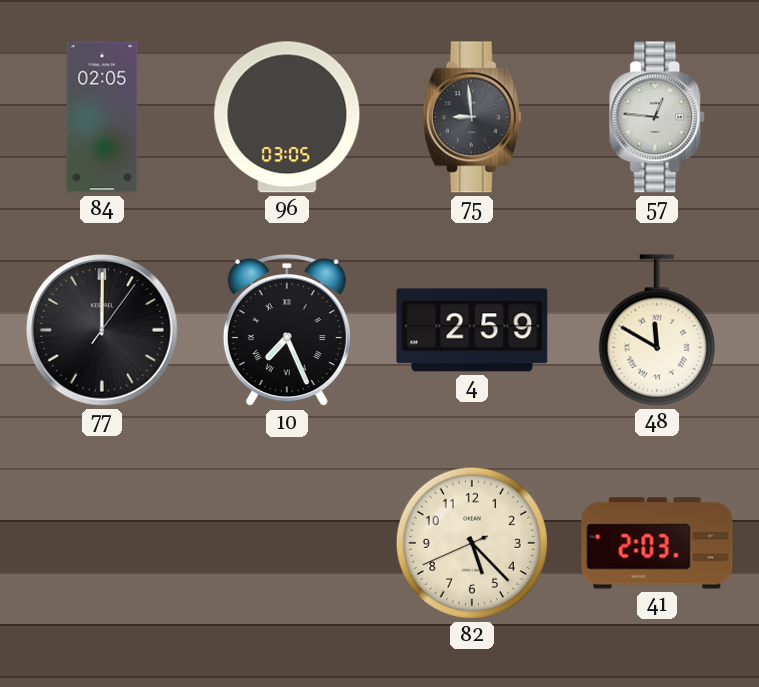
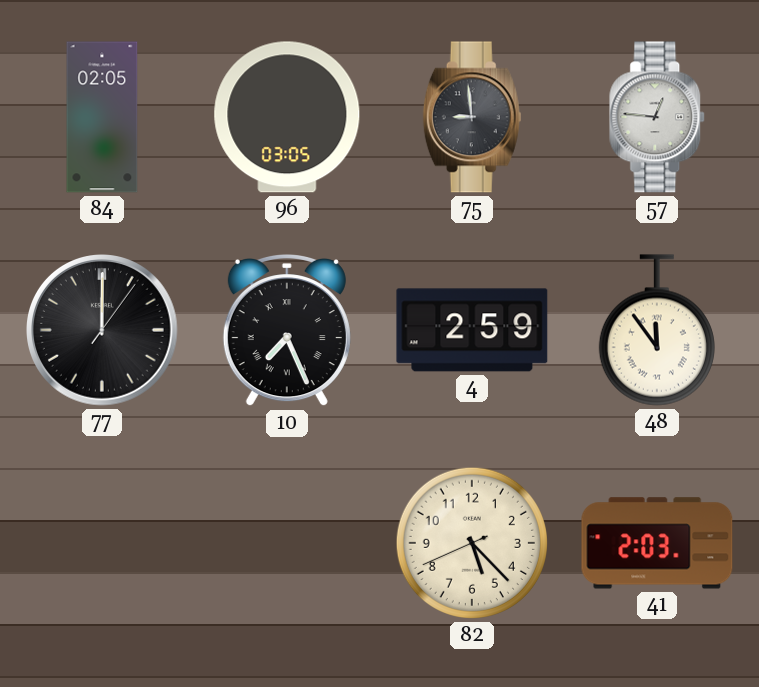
48: 11:50 -> 11:54
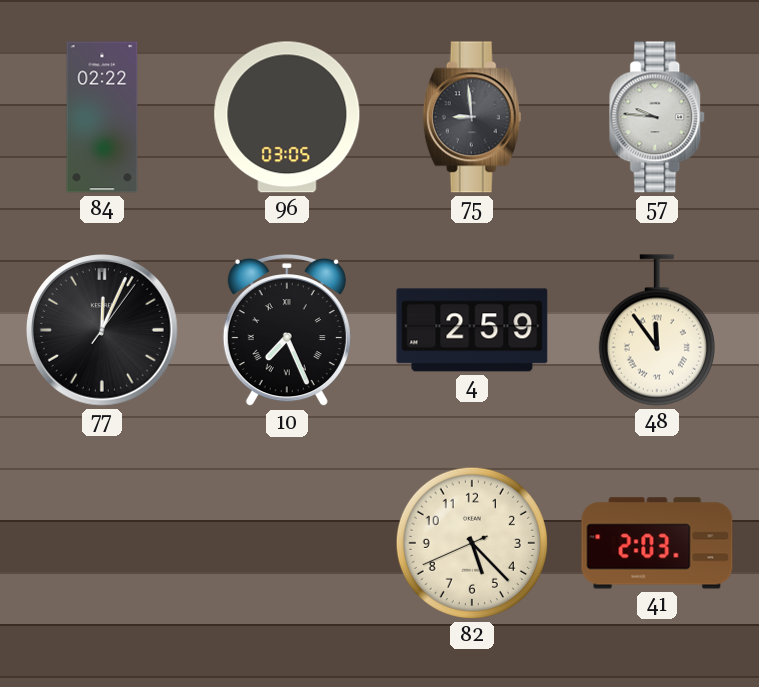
84: 02:05 -> 02:22
57: 12:46 -> 9:46
77: 12:00 -> 12:04
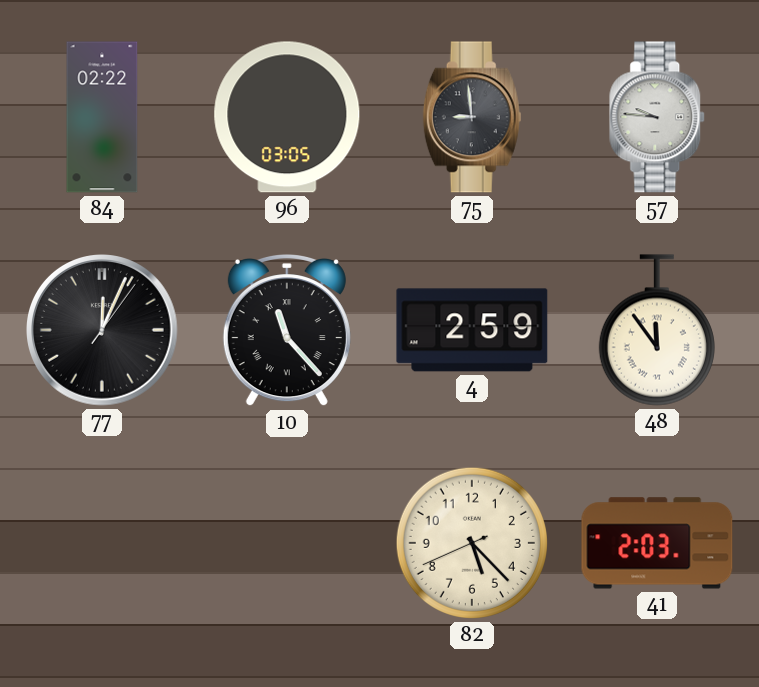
10: 7:26 -> 11:23
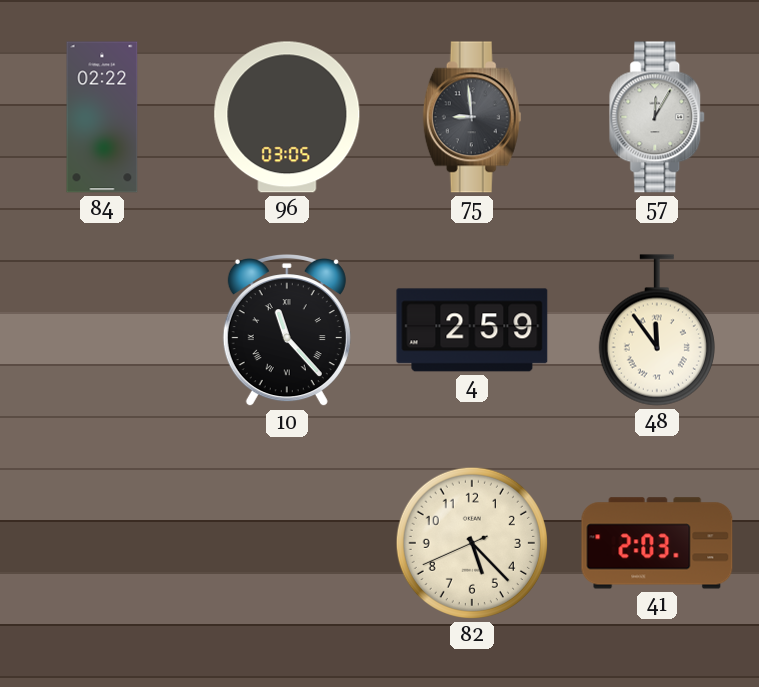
57: 9:46 -> 12:05
77: 12:04 -> none
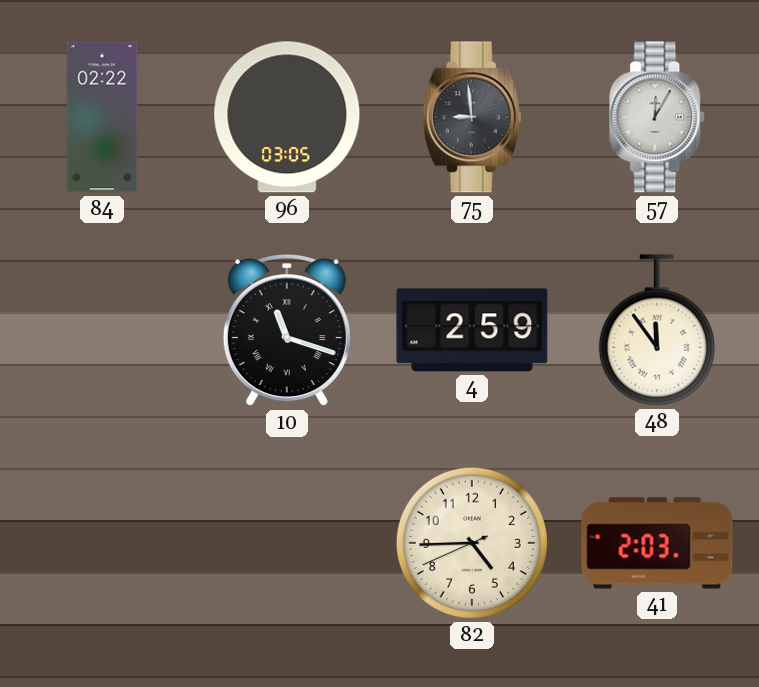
10: 11:23 -> 11:18
82: 5:22 -> 4:44
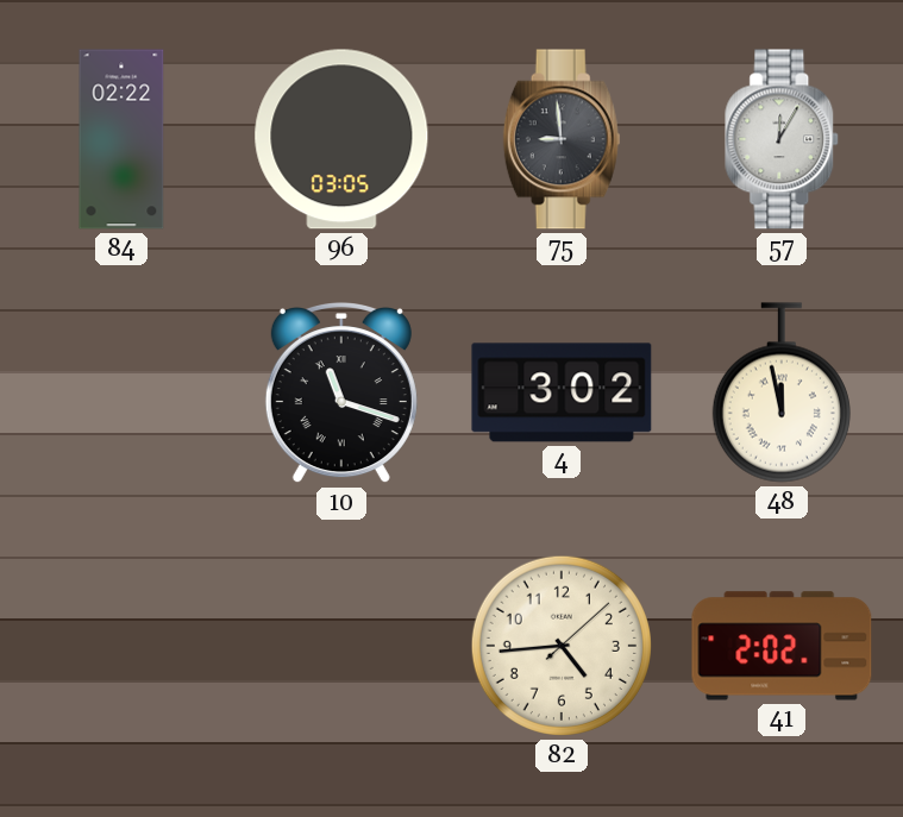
4: 2:59 -> 3:02
48: 11:54 -> 11:58
82: 4:44:41 -> 4:44:08
41: 2:03 -> 2:02
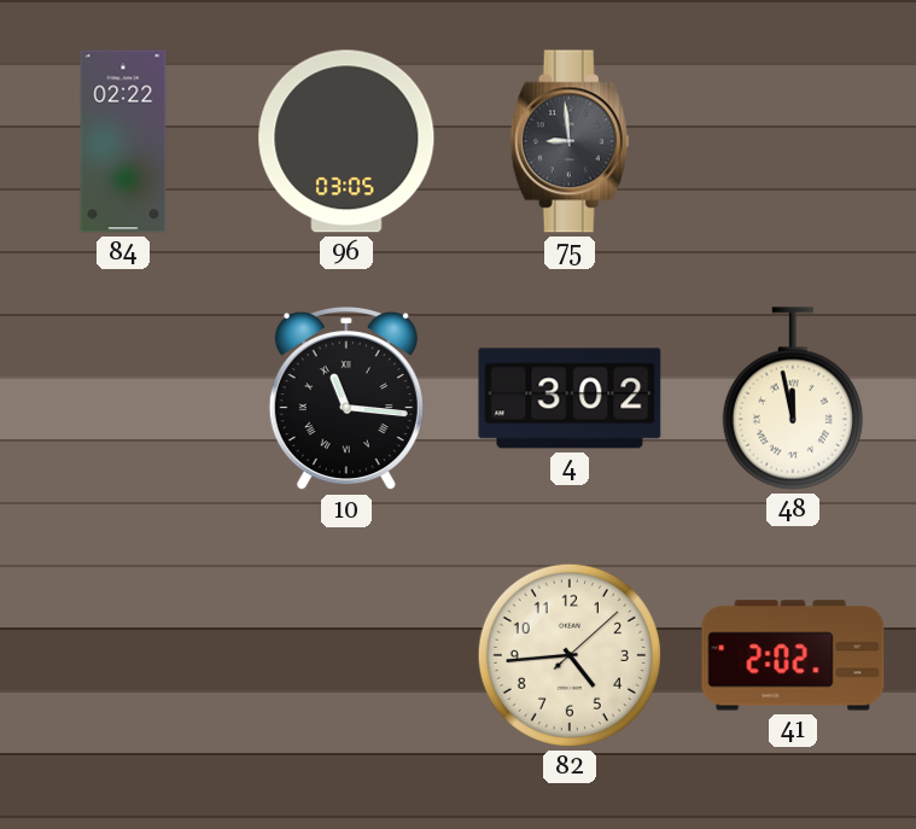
57: 12:05 -> none
10: 11:18 -> 11:16
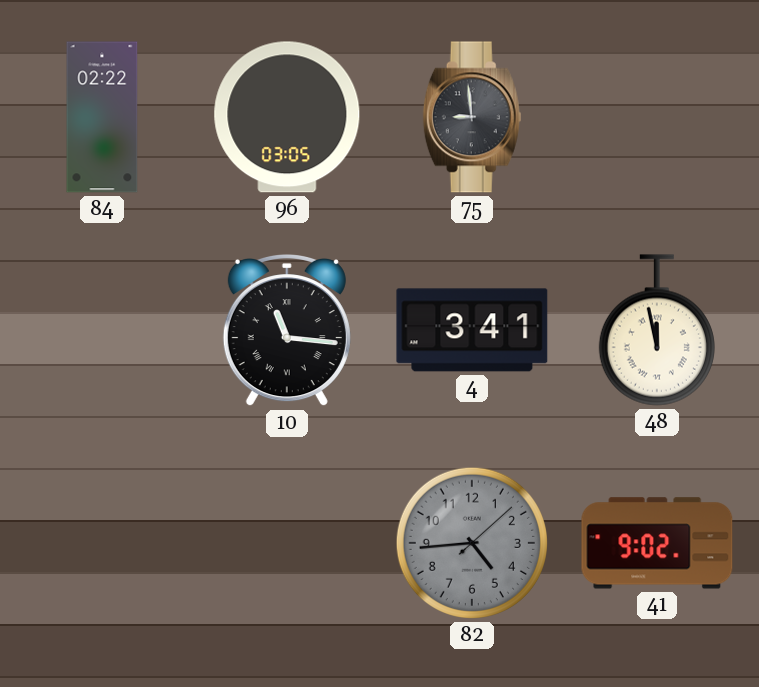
4: 3:02 -> 3:41
82 dial: cream -> grey
41: 2:02 -> 9:02
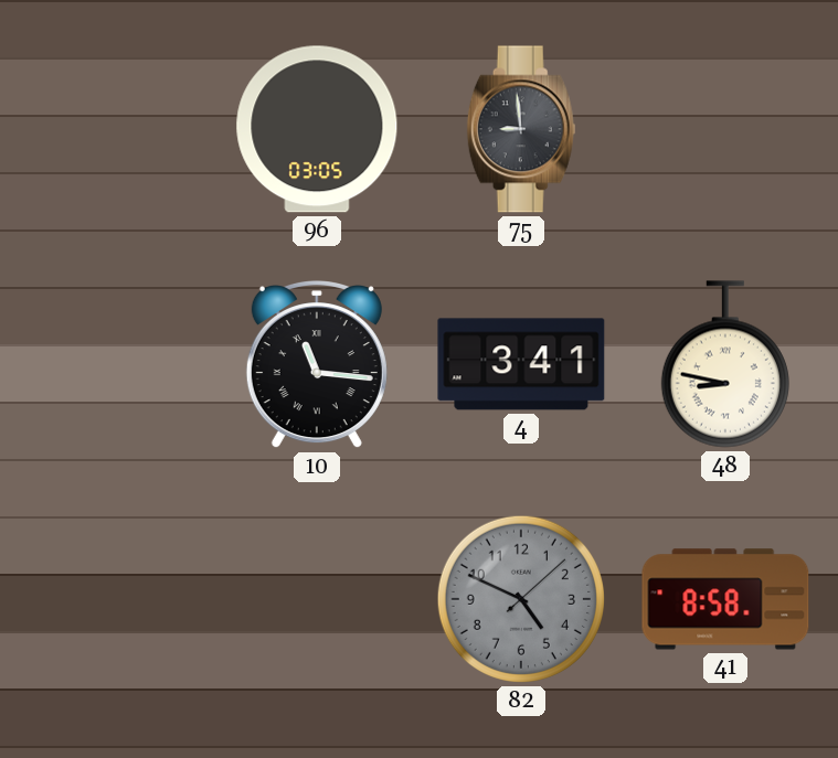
84: 02:22 -> none
48: 11:58 -> 8:47
82: 4:44 -> 4:49
41: 9:02 -> 8:58
